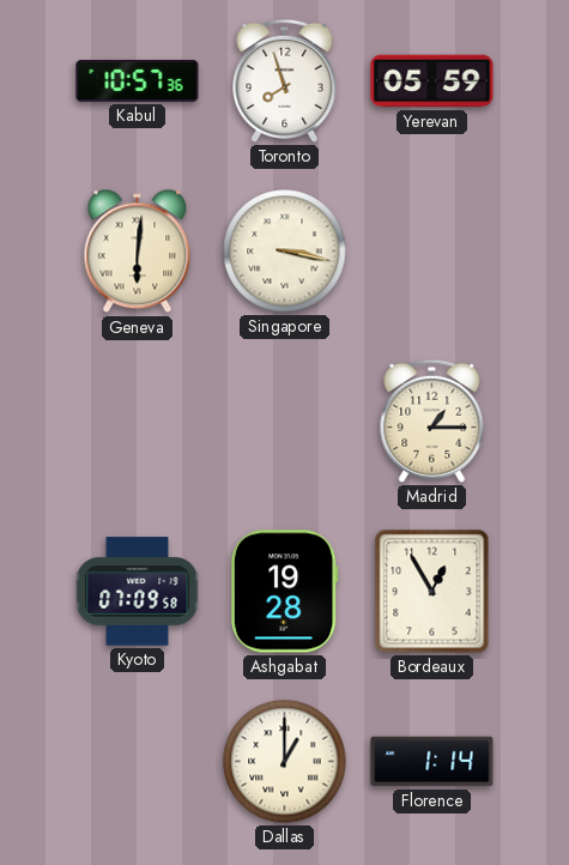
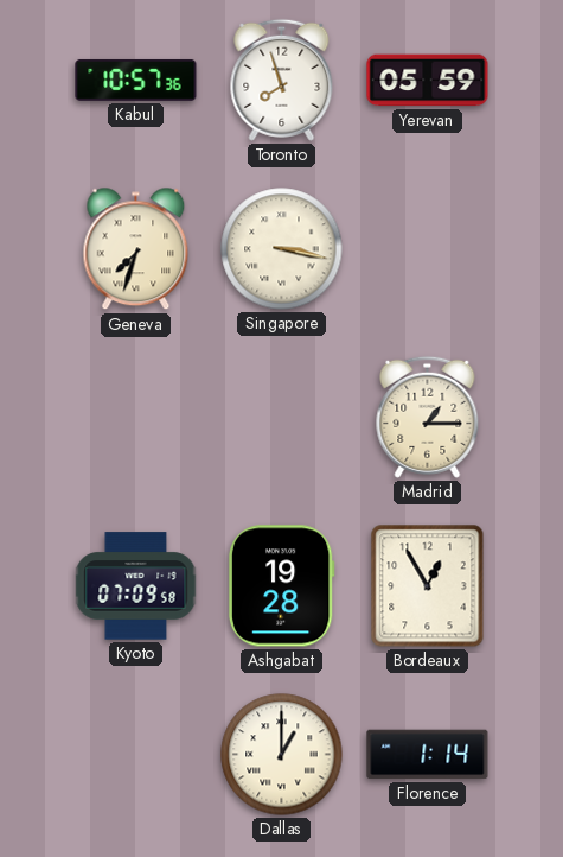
Geneva: 6:01 -> 7:33
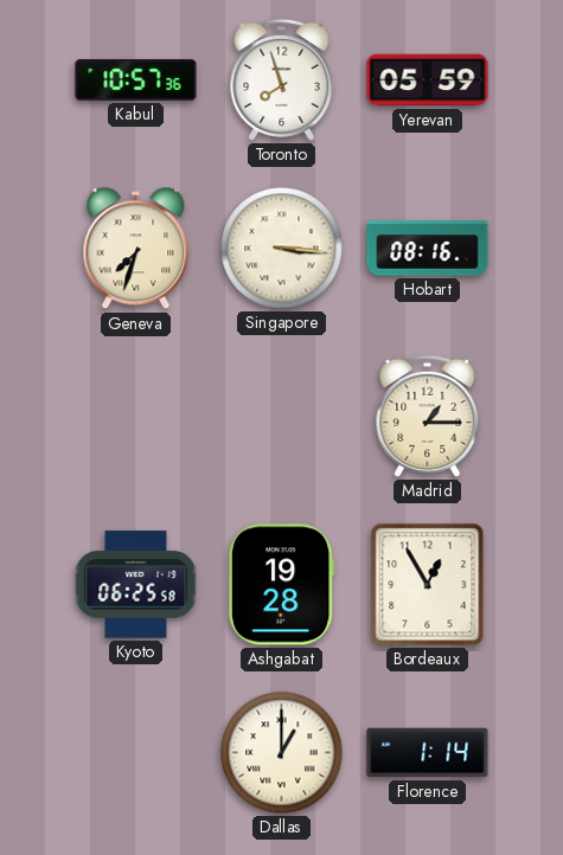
Singapore: 3:17 -> 3:16
Hobart: none -> 08:16
Kyoto: 07:09 -> 06:25
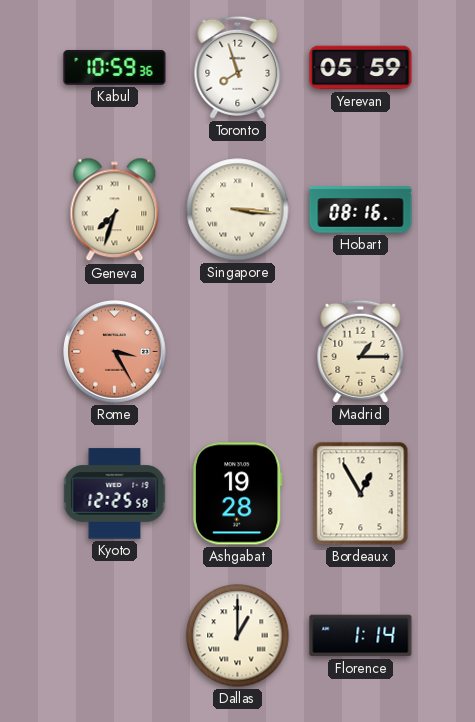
Kabul: 10:57 -> 10:59
Rome: none -> 3:25
Kyoto: 06:25 -> 12:25
